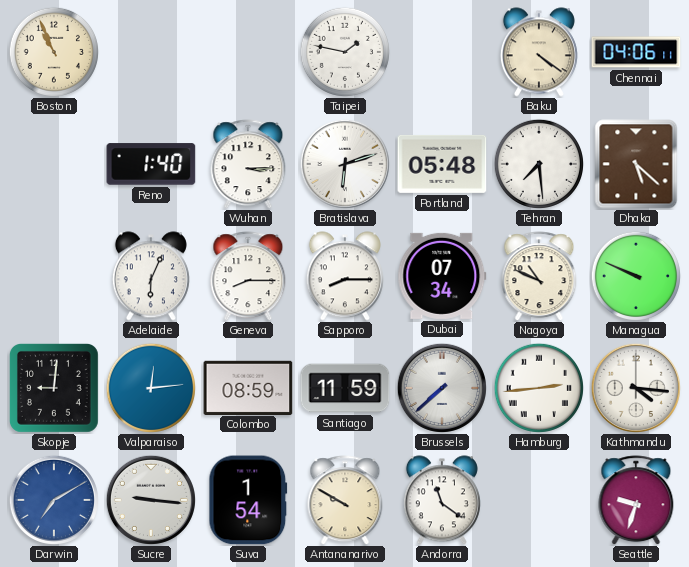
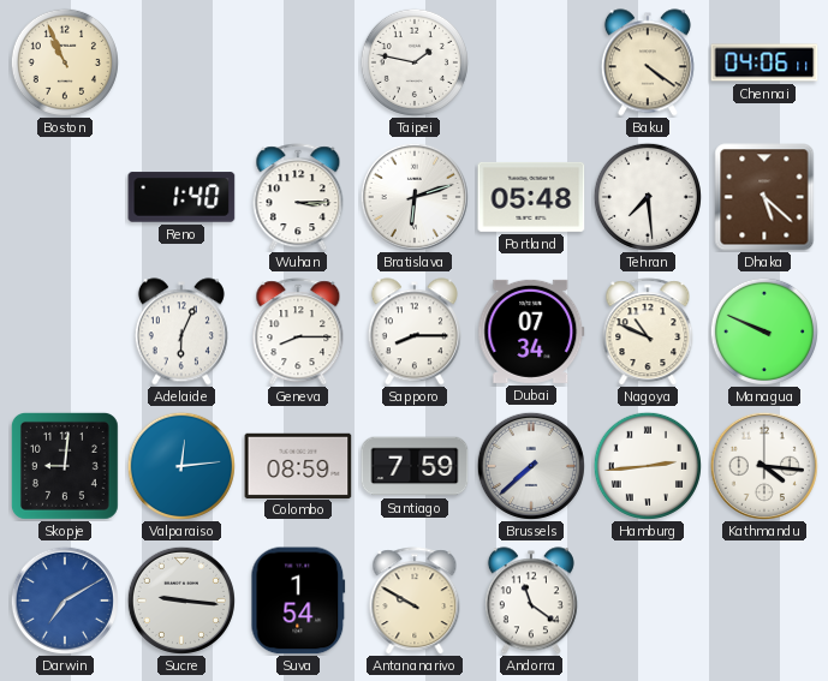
Santiago: 11:59 -> 7:59
Seattle: 9:33 -> none
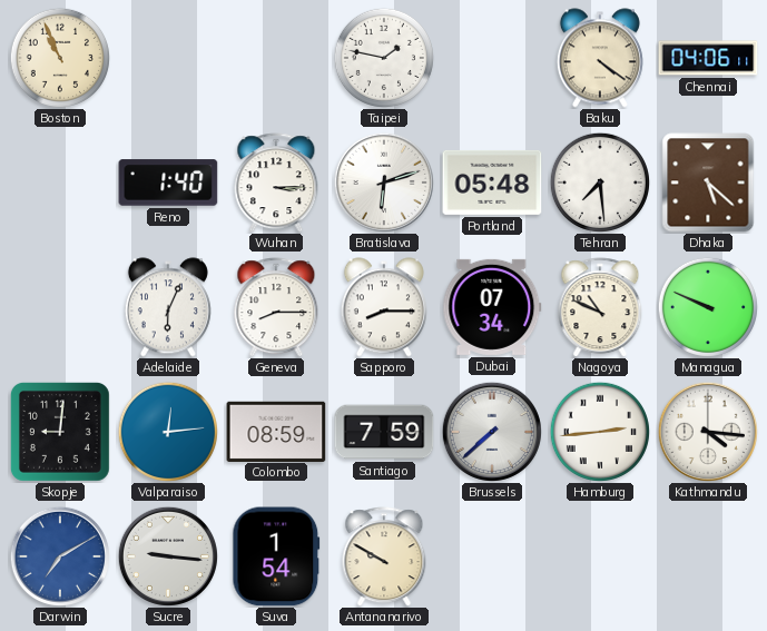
Andorra: 11:21 -> none
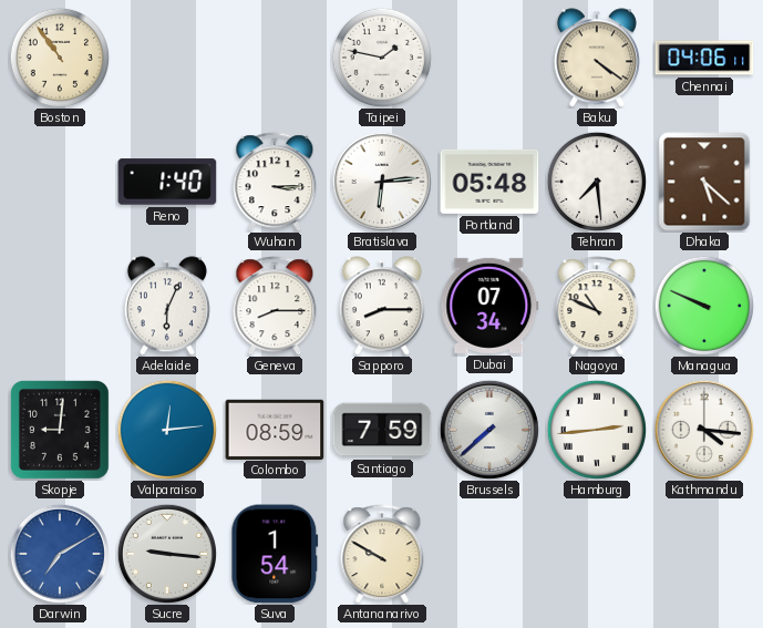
Boston: 10:56 -> 10:54
Bratislava: 6:12 -> 6:14
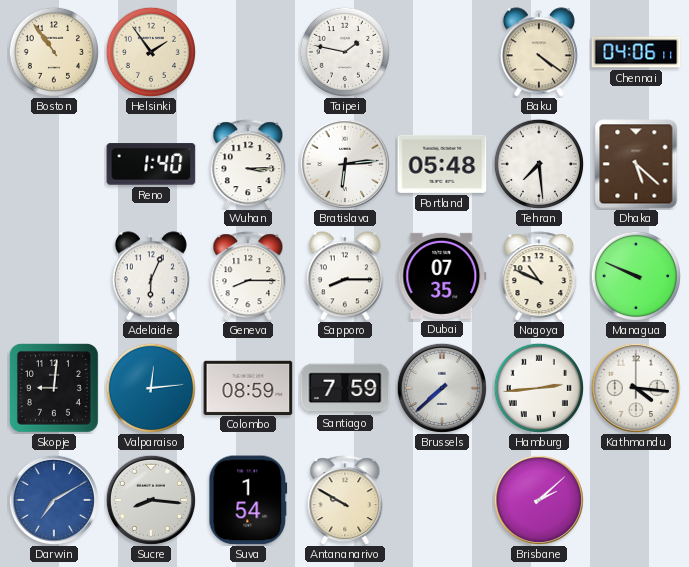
Helsinki: none -> 1:54
Dubai: 07:34 -> 07:35
Sucre: 9:16 -> 8:16
Brisbane: none -> 2:08
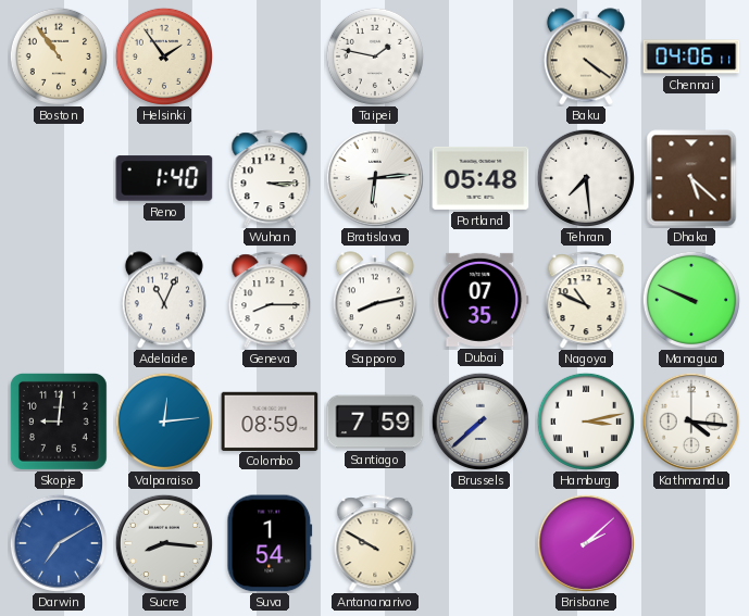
Adelaide: 6:04 -> 11:04
Sapporo: 8:15 -> 8:13
Hamburg: 2:44 -> 3:13
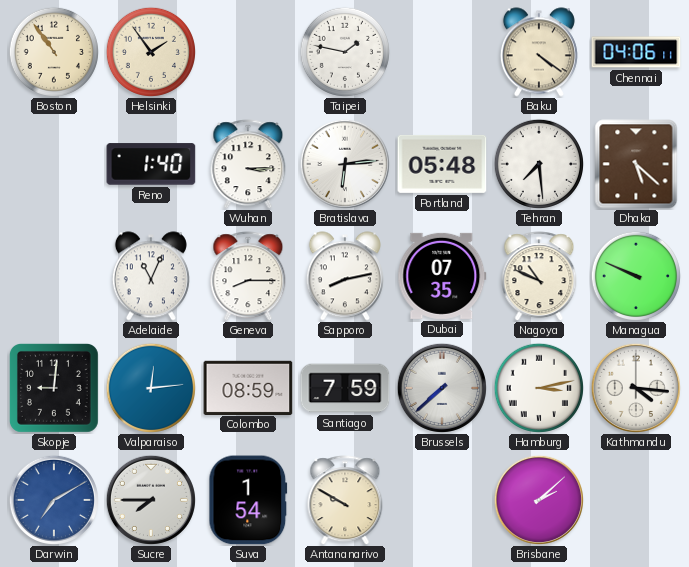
Sucre: 8:16 -> 7:45
